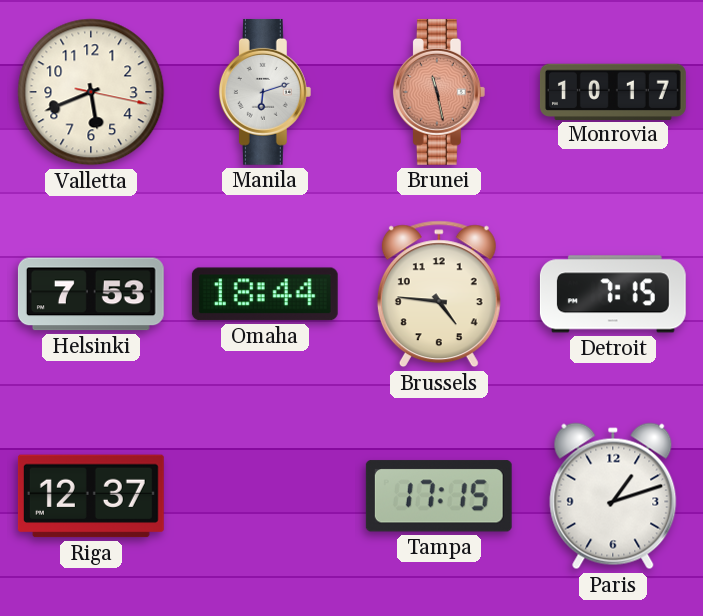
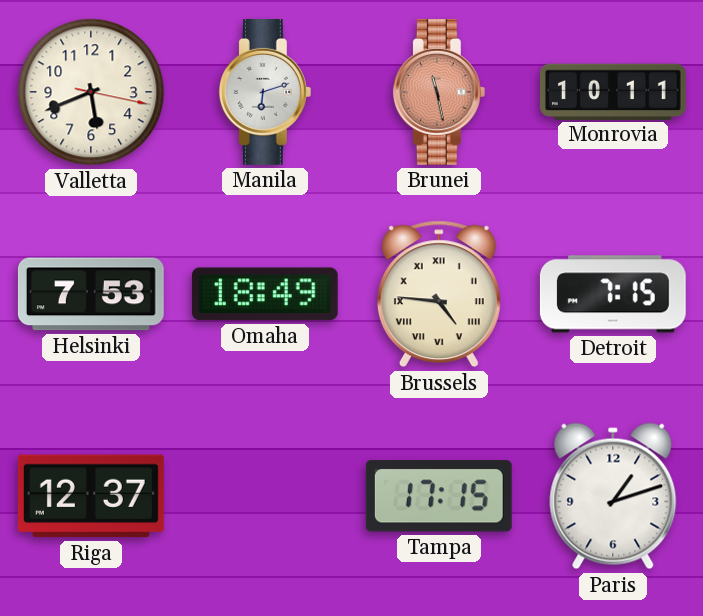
Monrovia: 10:17 -> 10:11
Omaha: 18:44 -> 18:49
Brussels numerals: Arabic -> Roman
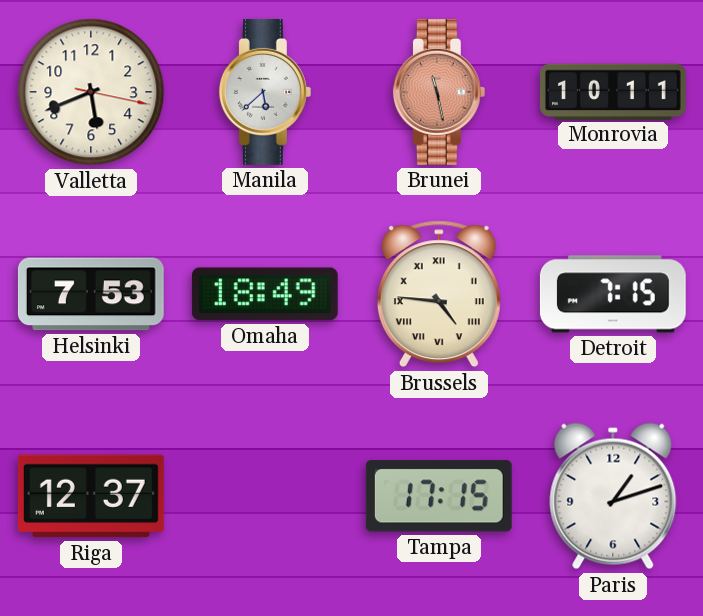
Manila: 6:12 -> 5:38
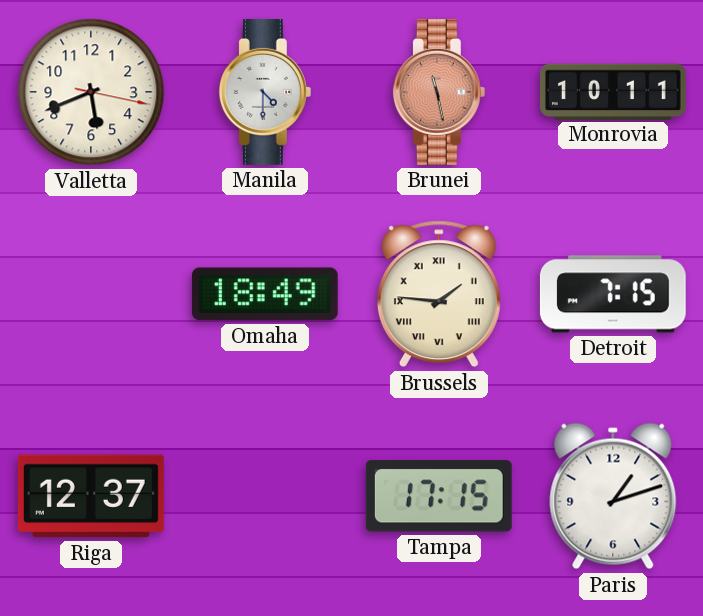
Manila: 5:38 -> 4:30
Helsinki: 7:53 -> none
Brussels: 4:46 -> 1:46
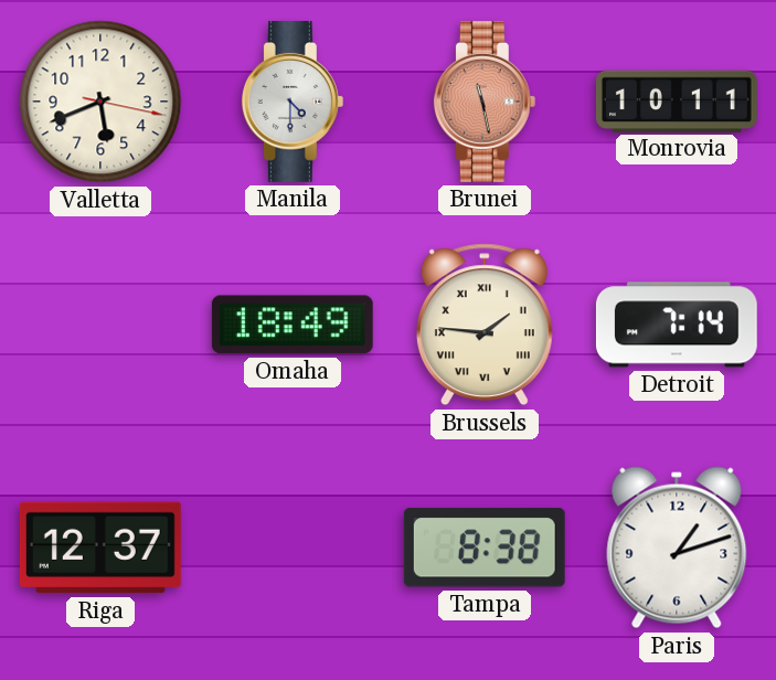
Detroit: 7:15 -> 7:14
Tampa: 17:15 -> 8:38
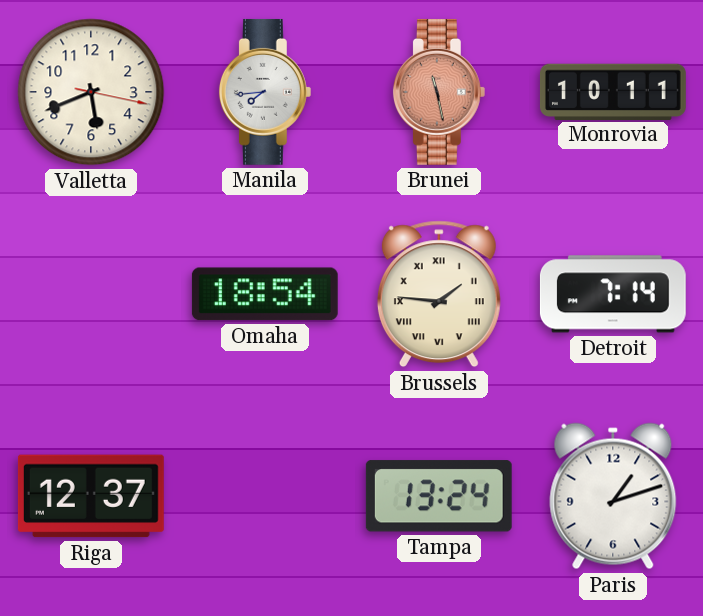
Manila: 4:30 -> 7:44
Omaha: 18:49 -> 18:54
Tampa: 8:38 -> 13:24
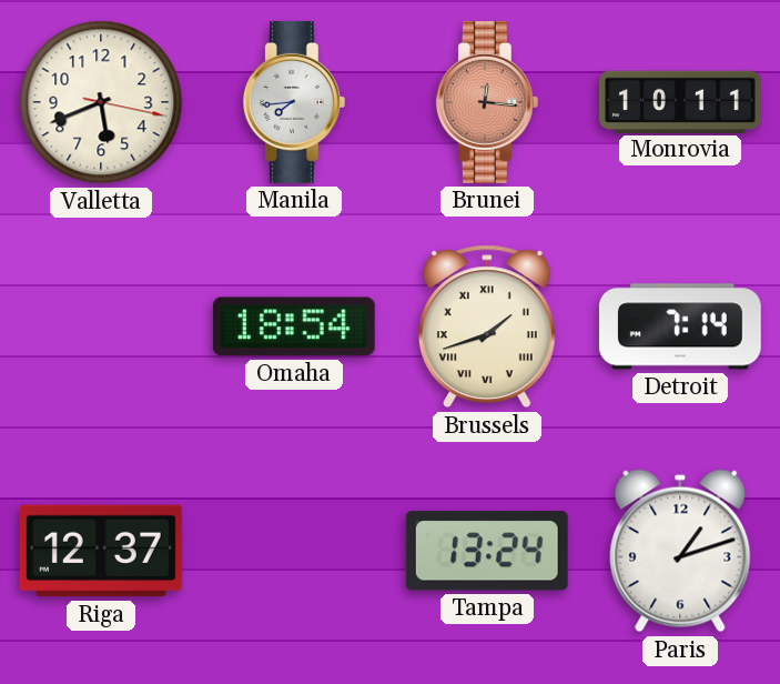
Brunei: 11:28 -> 12:16
Brussels: 1:46 -> 1:42
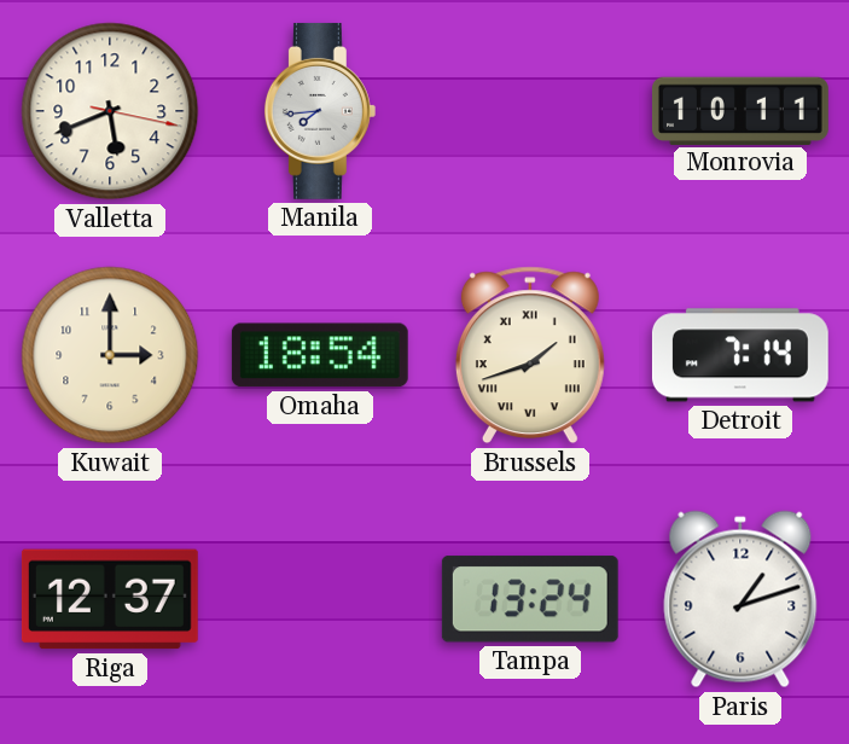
Brunei: 12:16 -> none
Kuwait: none -> 3:00
